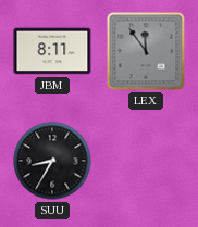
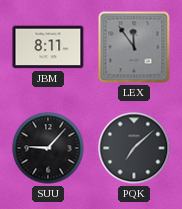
SUU: 8:35 -> 9:07
PQK: none -> 7:08
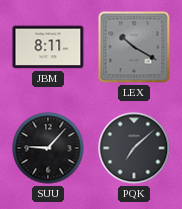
LEX: 11:54 -> 10:20
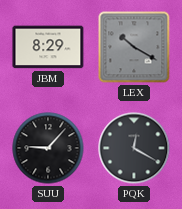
JBM: 8:11 -> 8:29
PQK: 7:08 -> 12:20
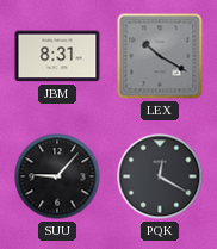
JBM: 8:29 -> 8:31
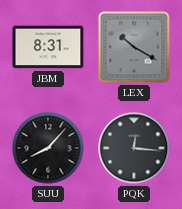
SUU: 9:07 -> 8:07
PQK: 12:20 -> 12:16
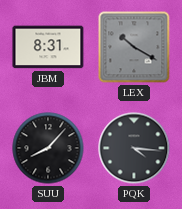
PQK: 12:16 -> 4:16
